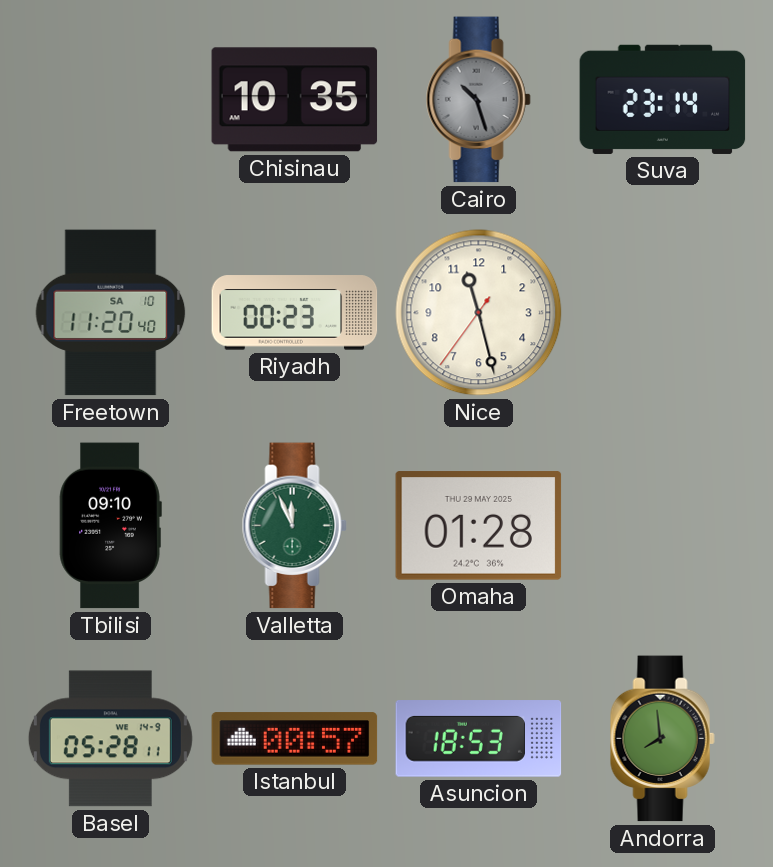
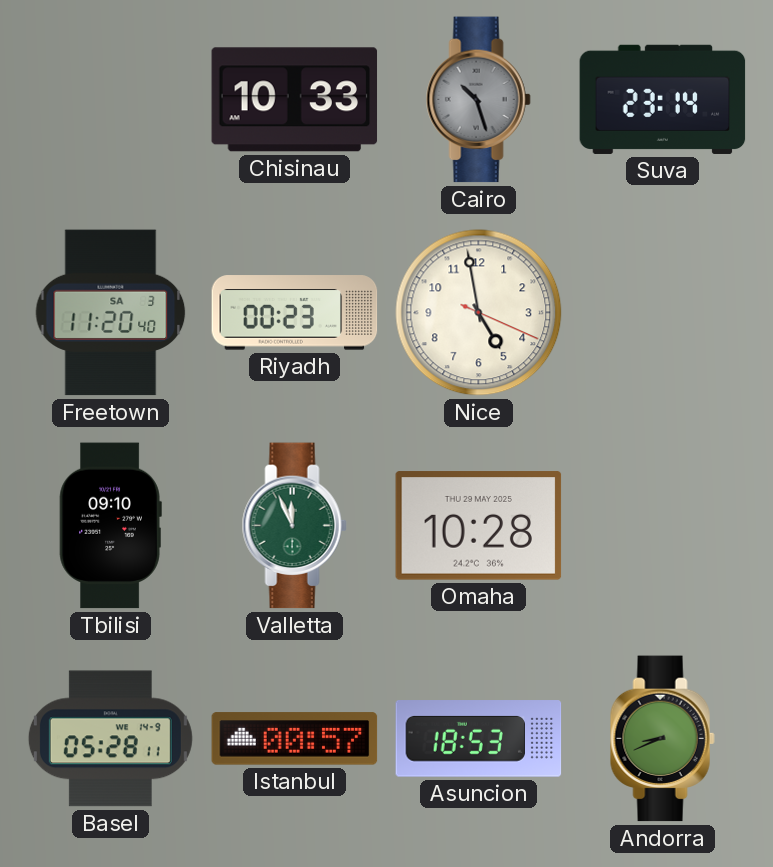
Chisinau: 10:35 -> 10:33
Freetown date: SA 10 -> SA 3
Nice: 11:27 -> 4:58
Omaha: 01:28 -> 10:28
Andorra: 7:59 -> 8:41
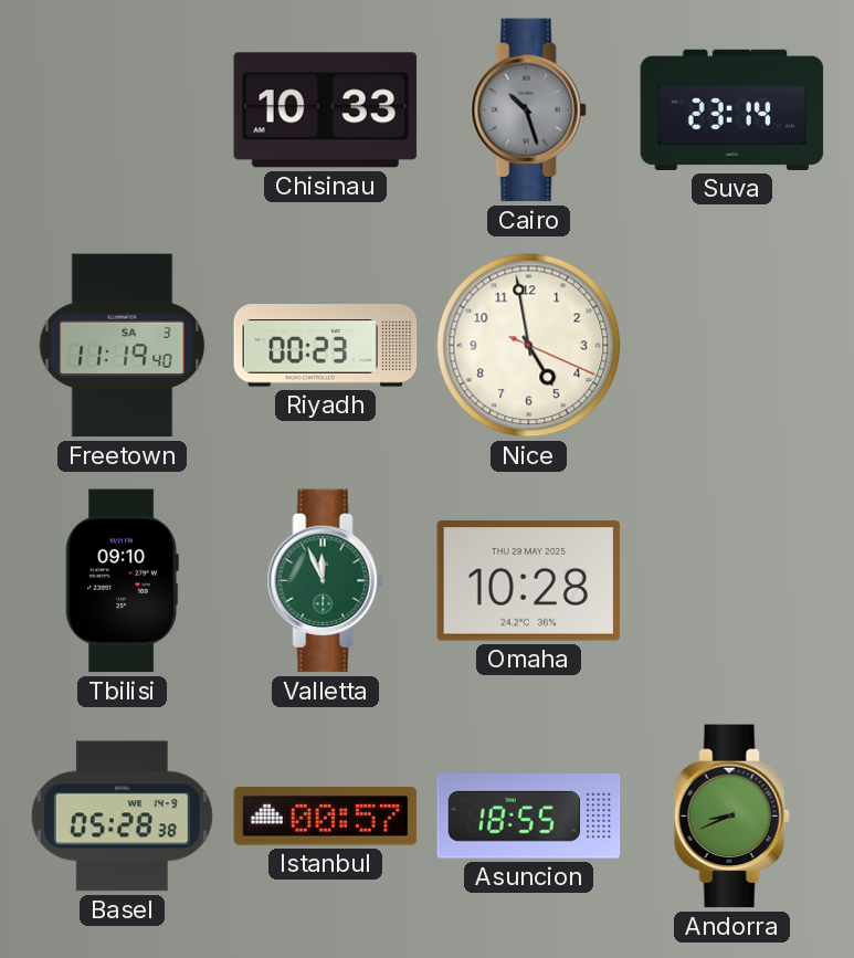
Freetown: 11:20 -> 11:19
Basel: 05:28:11 -> 05:28:38
Asuncion: 18:53 -> 18:55
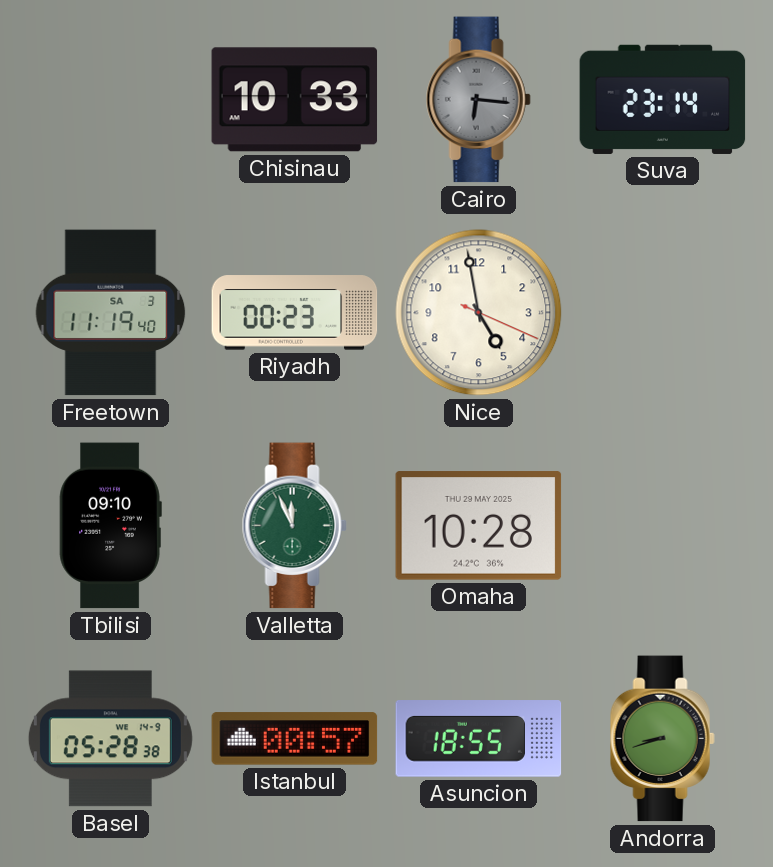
Cairo: 10:27 -> 6:16
Andorra: 8:41 -> 8:42
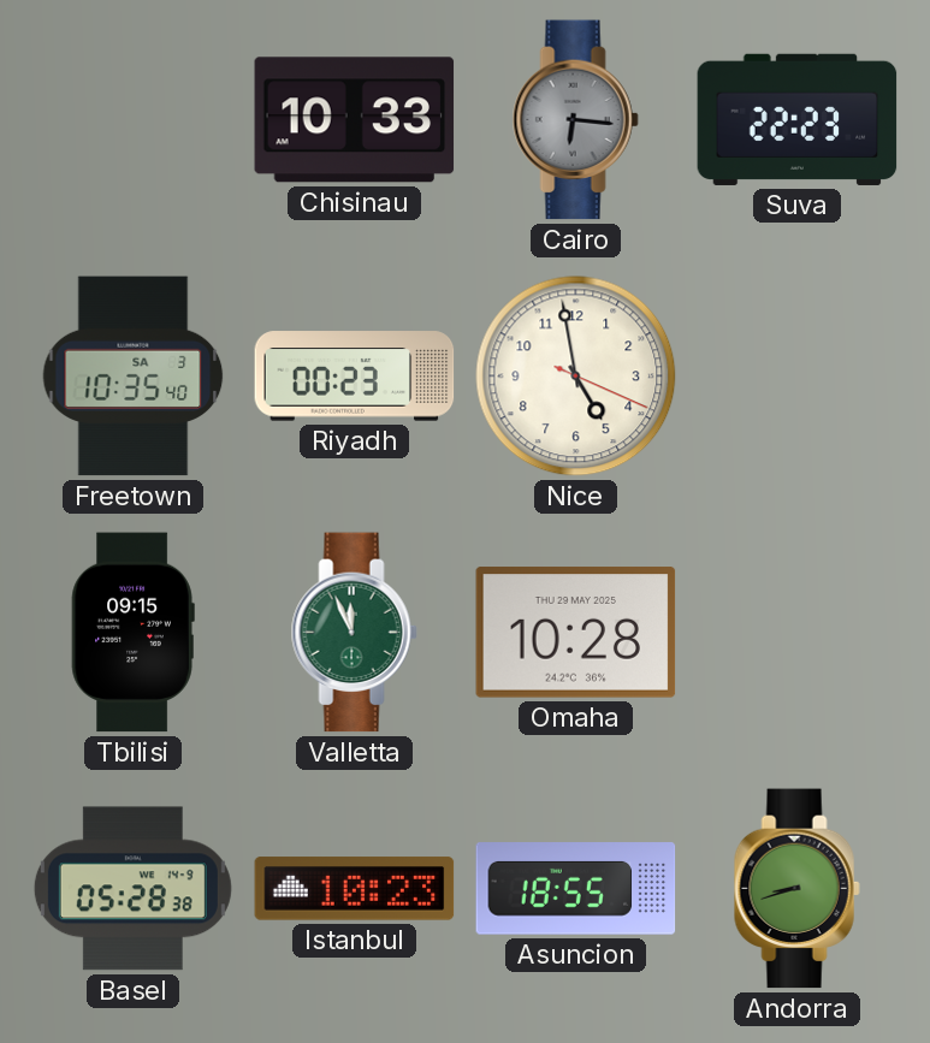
Suva: 23:14 -> 22:23
Freetown: 11:19 -> 10:35
Tbilisi: 09:10 -> 09:15
Istanbul: 00:57 -> 10:23
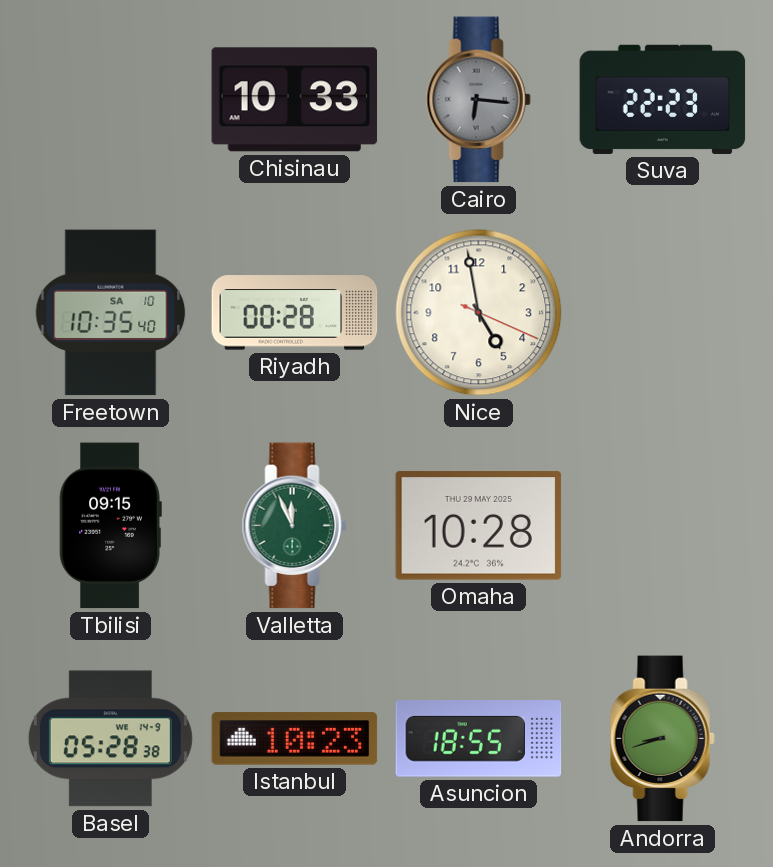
Freetown date: SA 3 -> SA 10
Riyadh: 00:23 -> 00:28
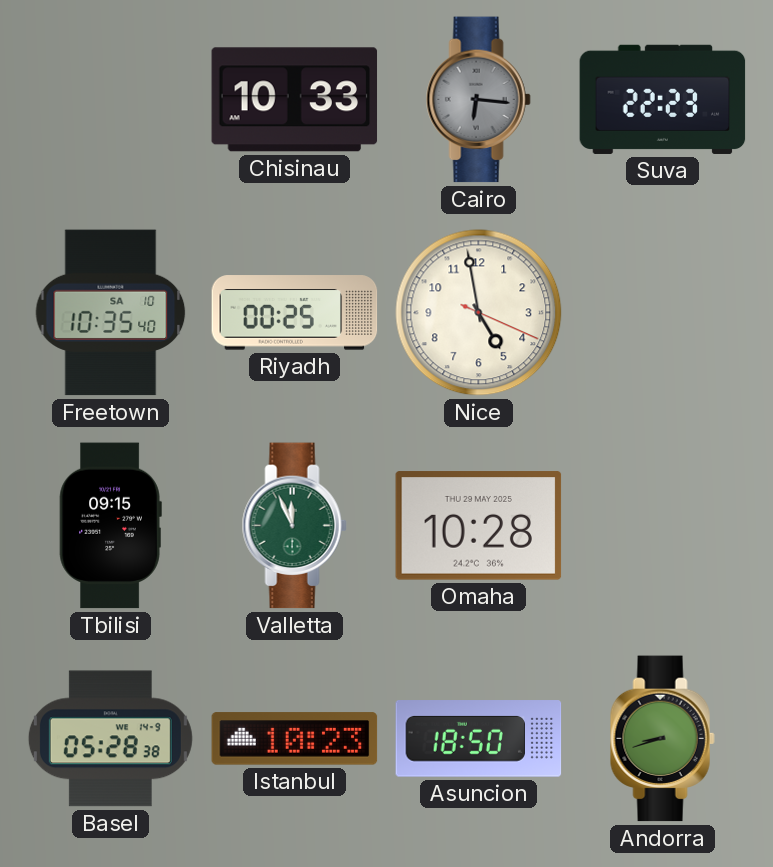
Riyadh: 00:28 -> 00:25
Asuncion: 18:55 -> 18:50
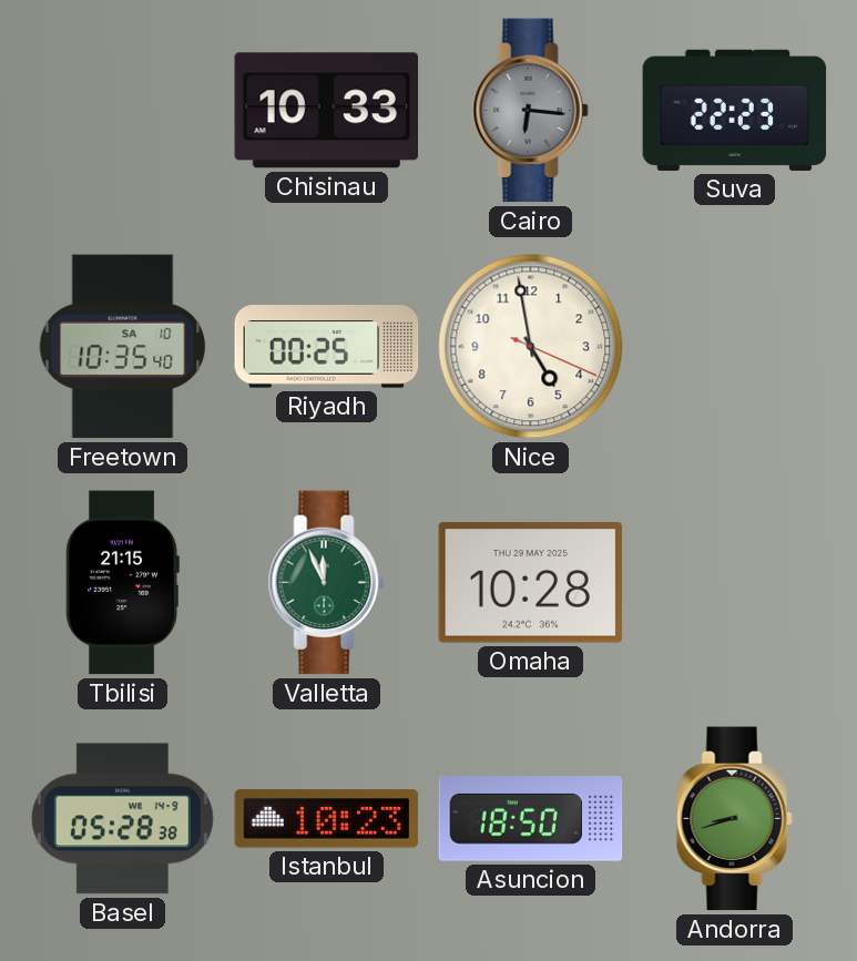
Tbilisi: 09:15 -> 21:15
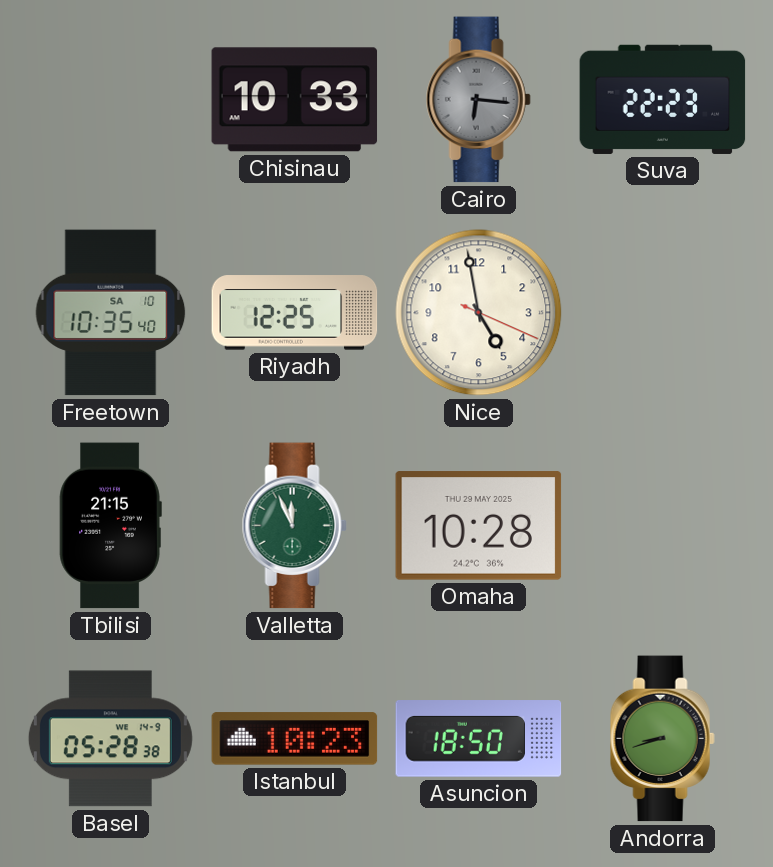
Riyadh: 00:25 -> 12:25
